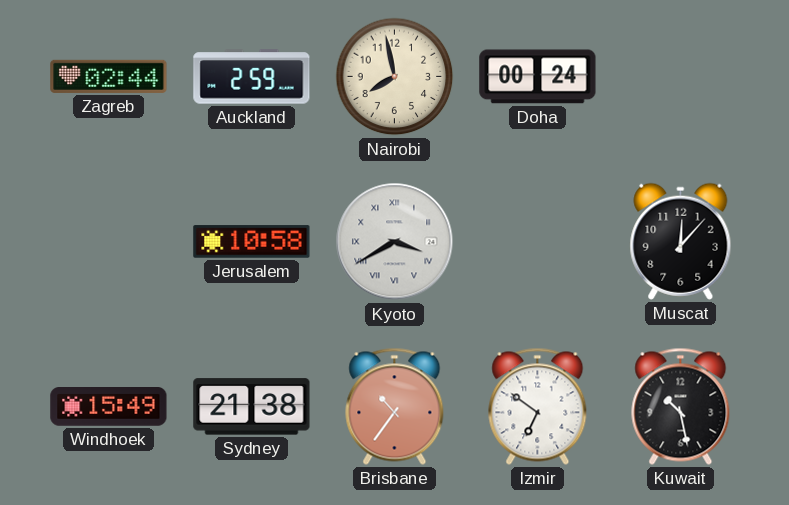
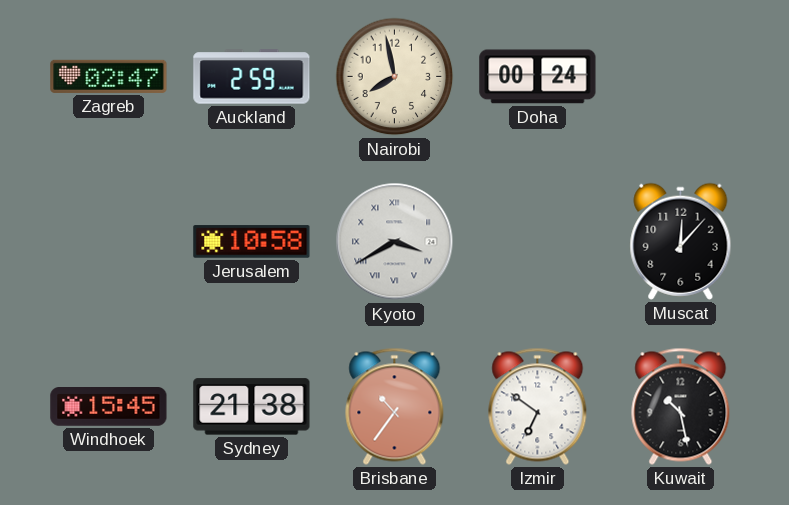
Zagreb: 02:44 -> 02:47
Windhoek: 15:49 -> 15:45
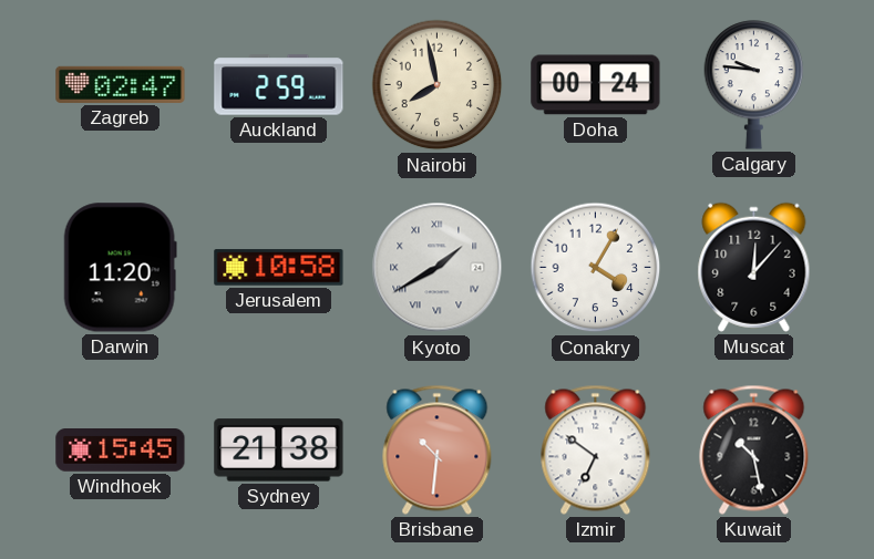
Calgary: none -> 9:46
Darwin: none -> 11:20
Kyoto: 3:40 -> 1:40
Conakry: none -> 4:05
Brisbane: 10:36 -> 10:31
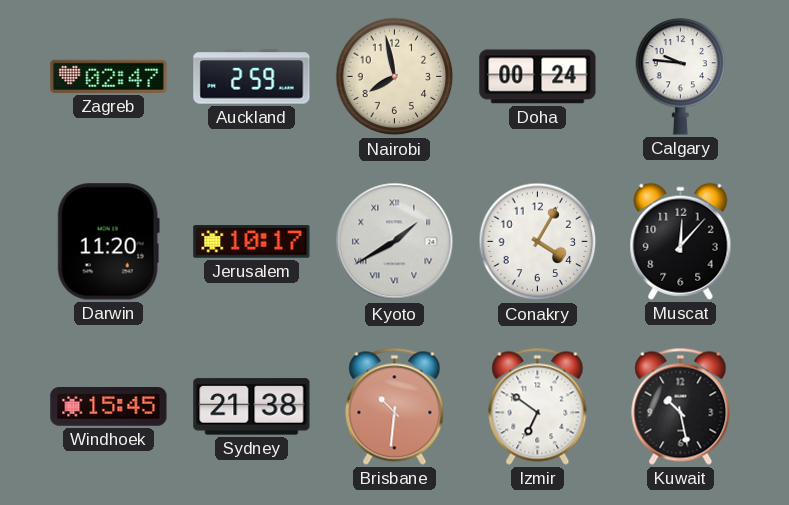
Jerusalem: 10:58 -> 10:17
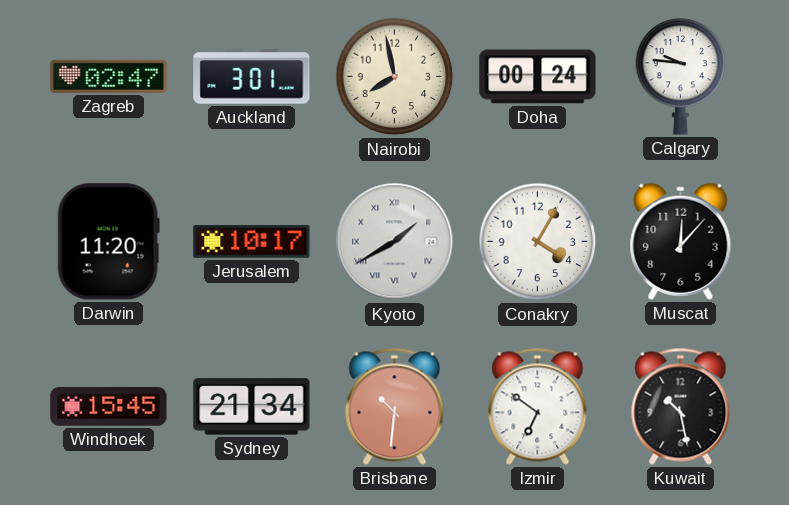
Auckland: 2:59 -> 3:01
Sydney: 21:38 -> 21:34
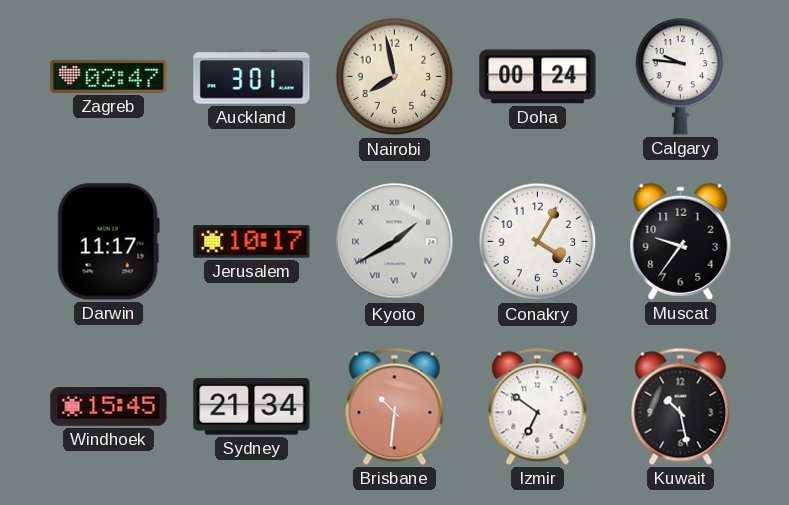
Darwin: 11:20 -> 11:17
Muscat: 12:07 -> 9:36
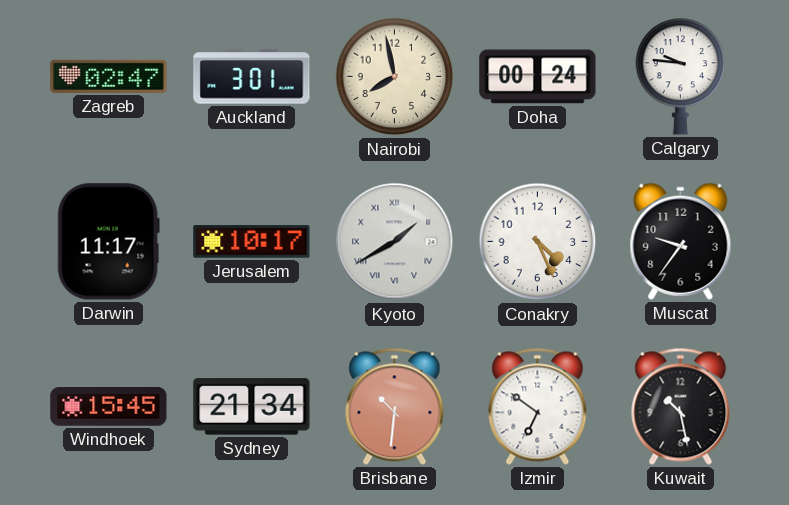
Conakry: 4:05 -> 4:26
